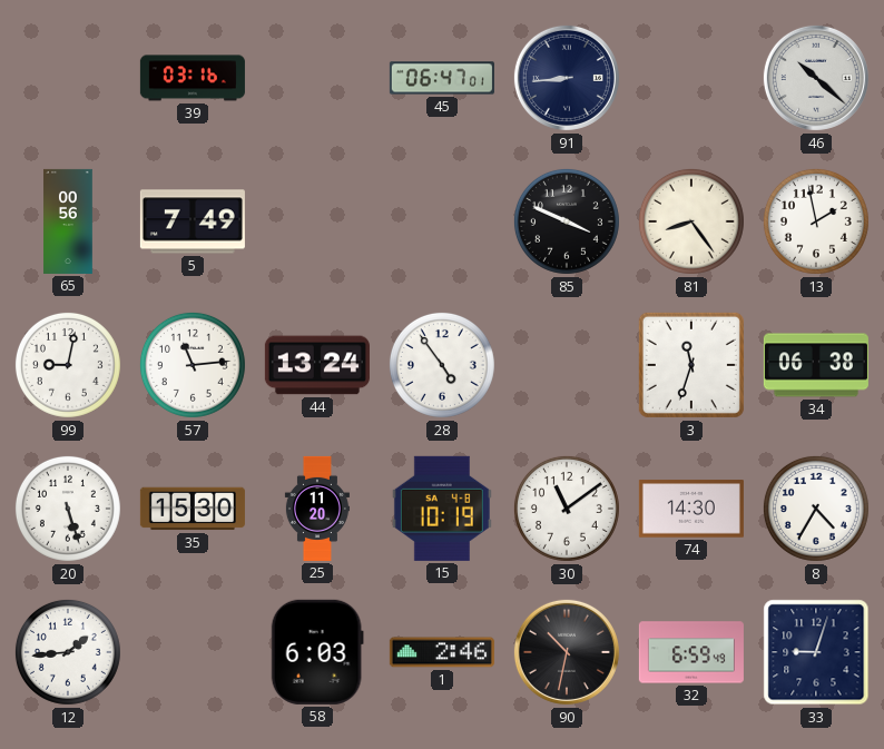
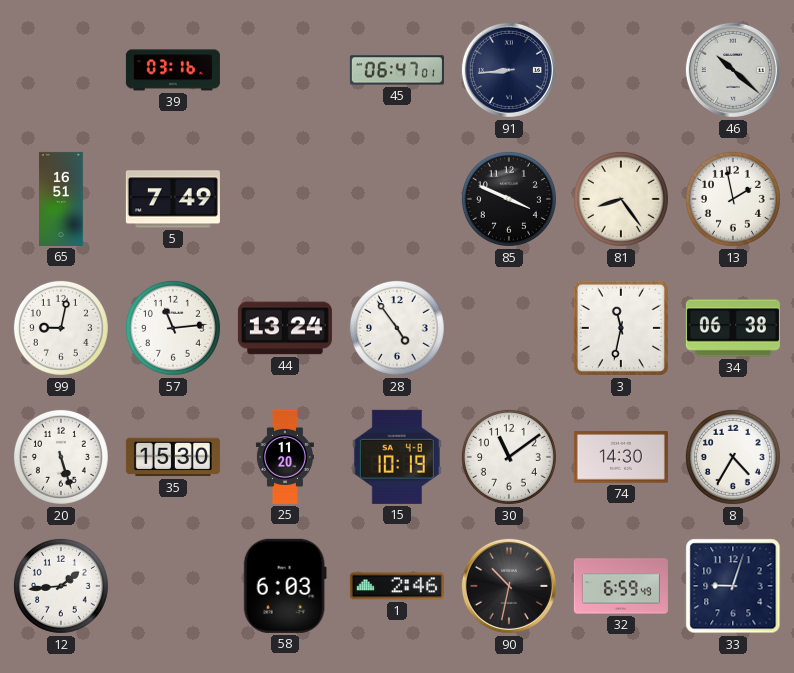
65: 00:56 -> 16:51
3: 11:33 -> 11:32
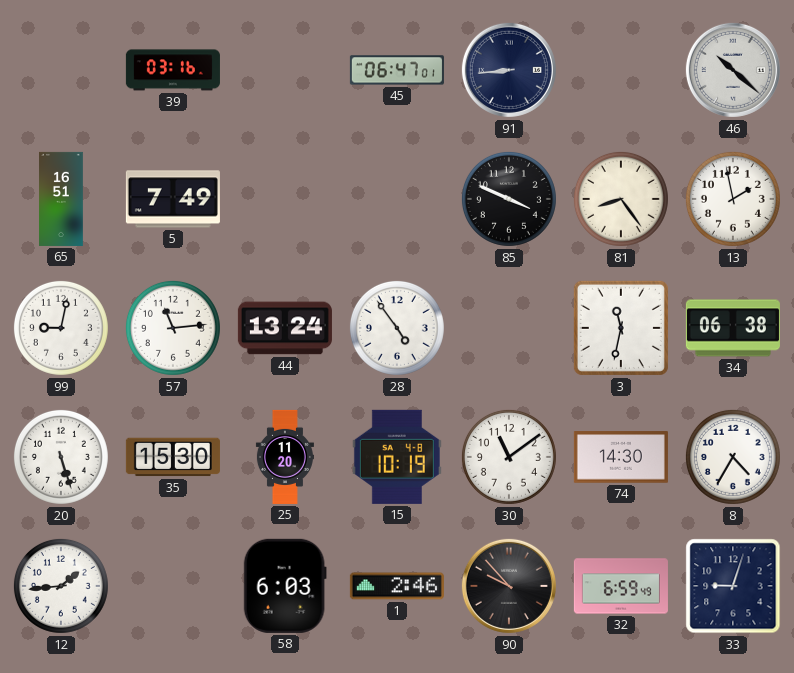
90: 10:32 -> 9:53
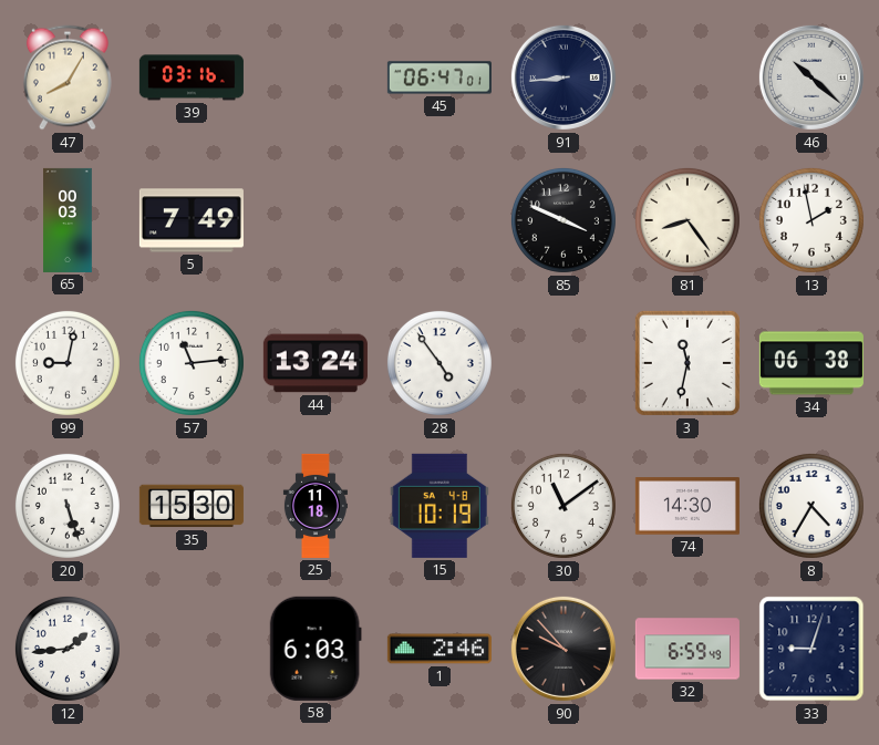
47: none -> 8:05
65: 16:51 -> 00:03
25: 11:20 -> 11:18
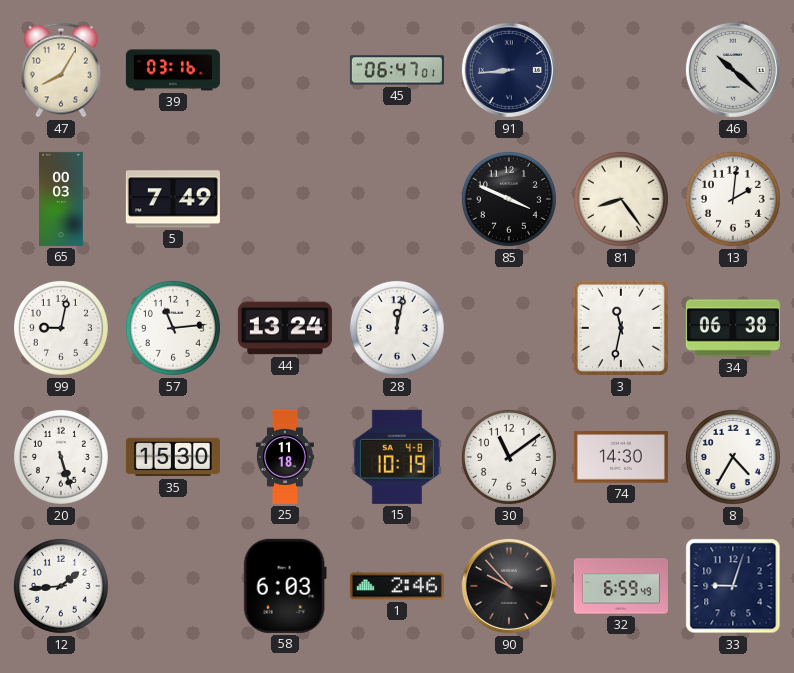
13: 1:58 -> 2:01
28: 4:54 -> 12:02
